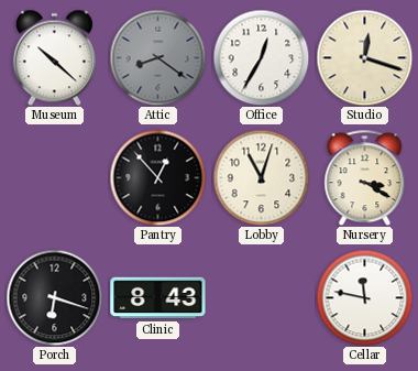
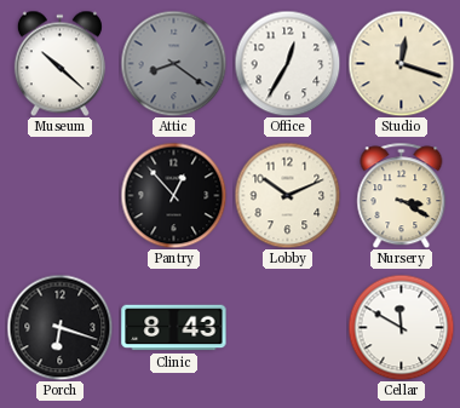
Lobby: 11:03 -> 10:11
Cellar: 11:47 -> 11:50
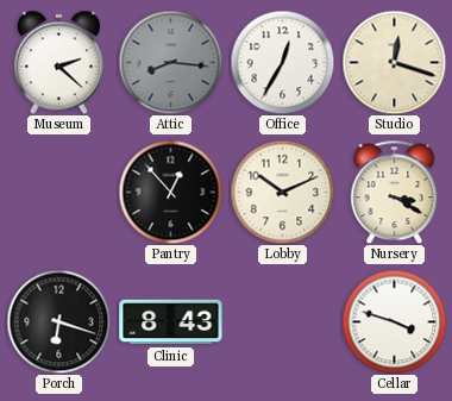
Museum: 10:22 -> 2:22
Attic: 8:21 -> 8:16
Cellar: 11:50 -> 3:48
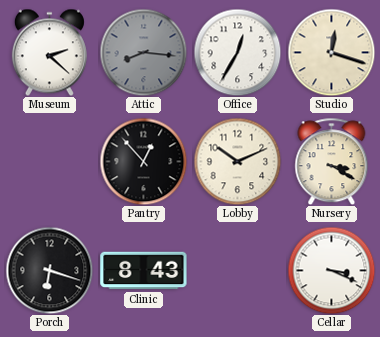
Cellar: 3:48 -> 3:19
